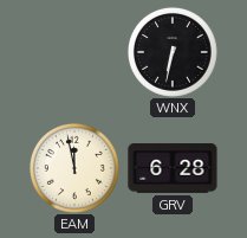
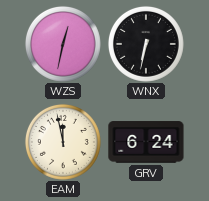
WZS: none -> 12:32
GRV: 6:28 -> 6:24
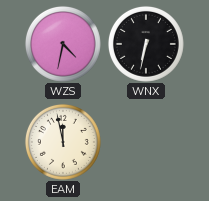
WZS: 12:32 -> 4:32
GRV: 6:24 -> none
